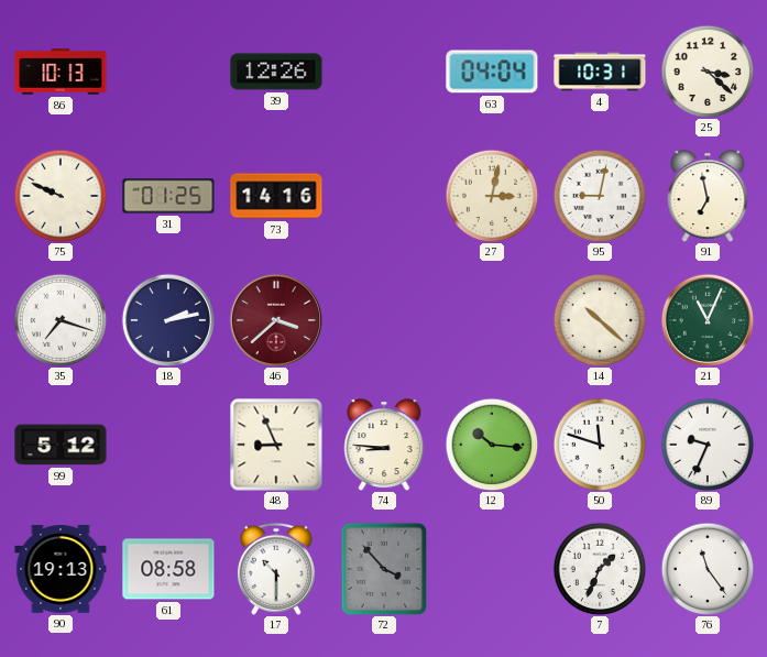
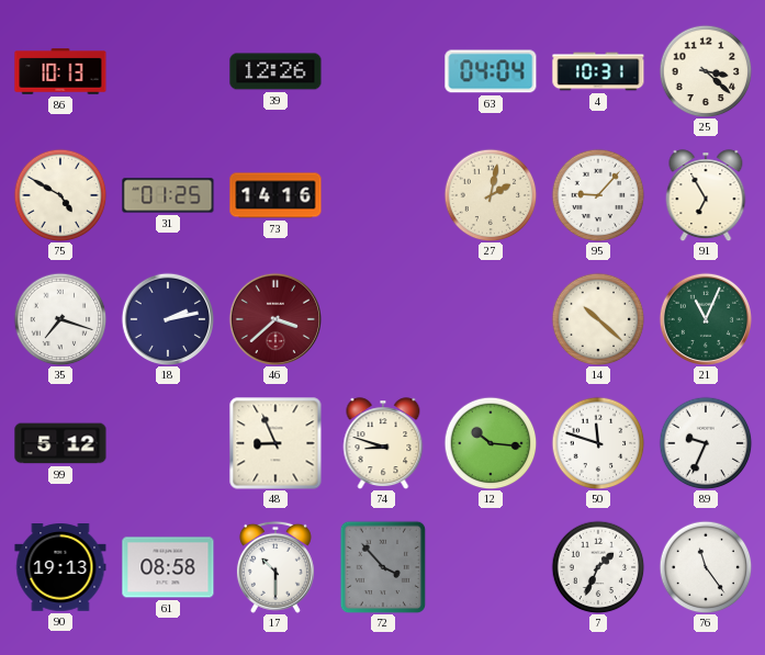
75: 9:49 -> 4:50
27: 3:02 -> 2:02
95: 9:02 -> 9:07
91: 6:58 -> 6:55
74: 8:46 -> 8:48
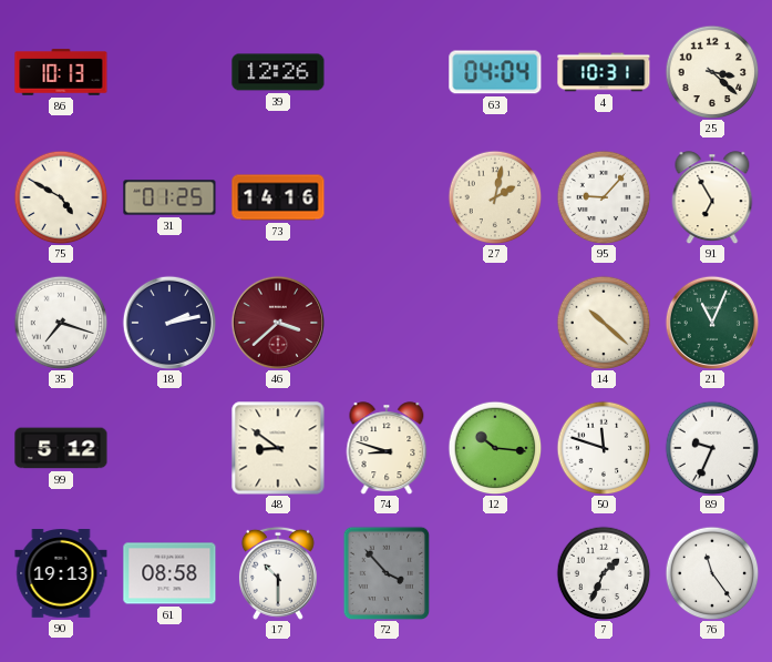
48: 8:56 -> 8:51
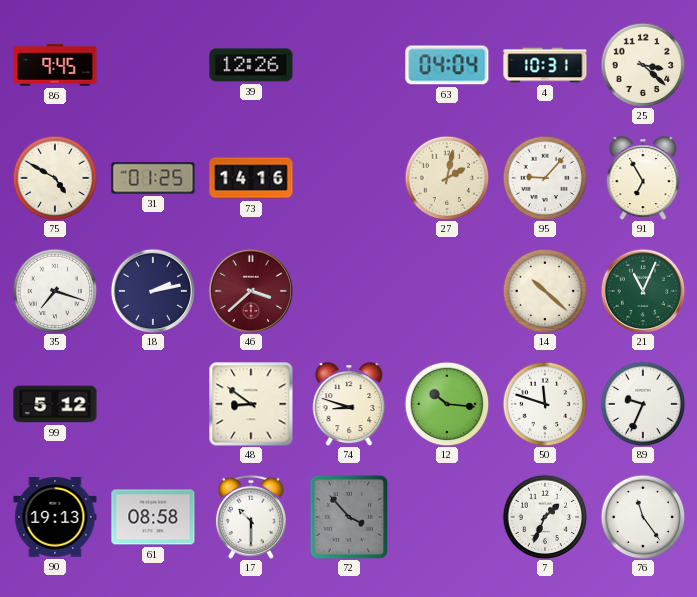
86: 10:13 -> 9:45
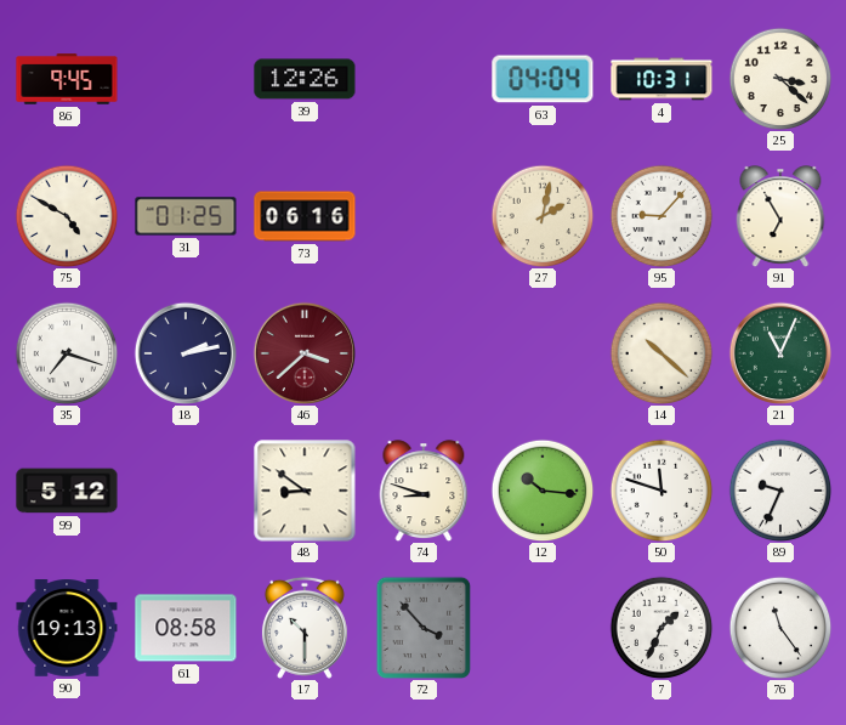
73: 14:16 -> 06:16
